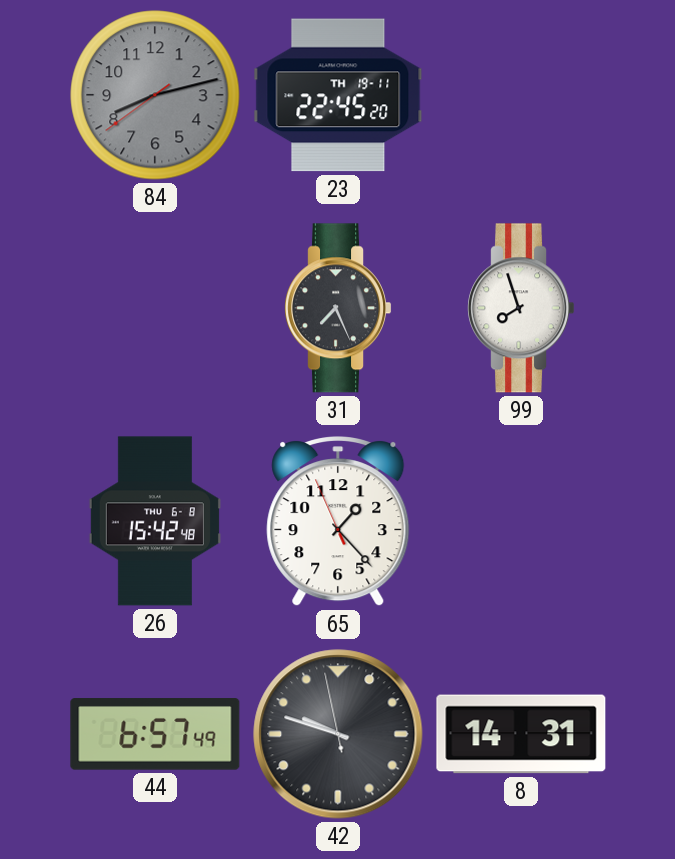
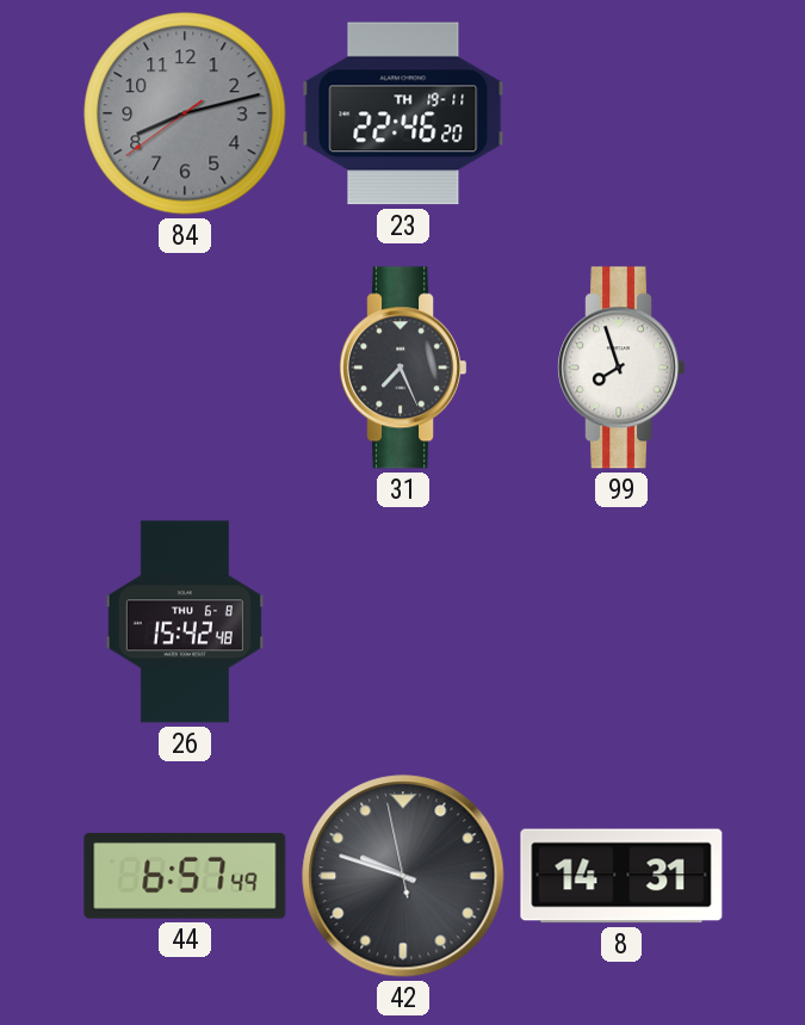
23: 22:45 -> 22:46
65: 1:22 -> none
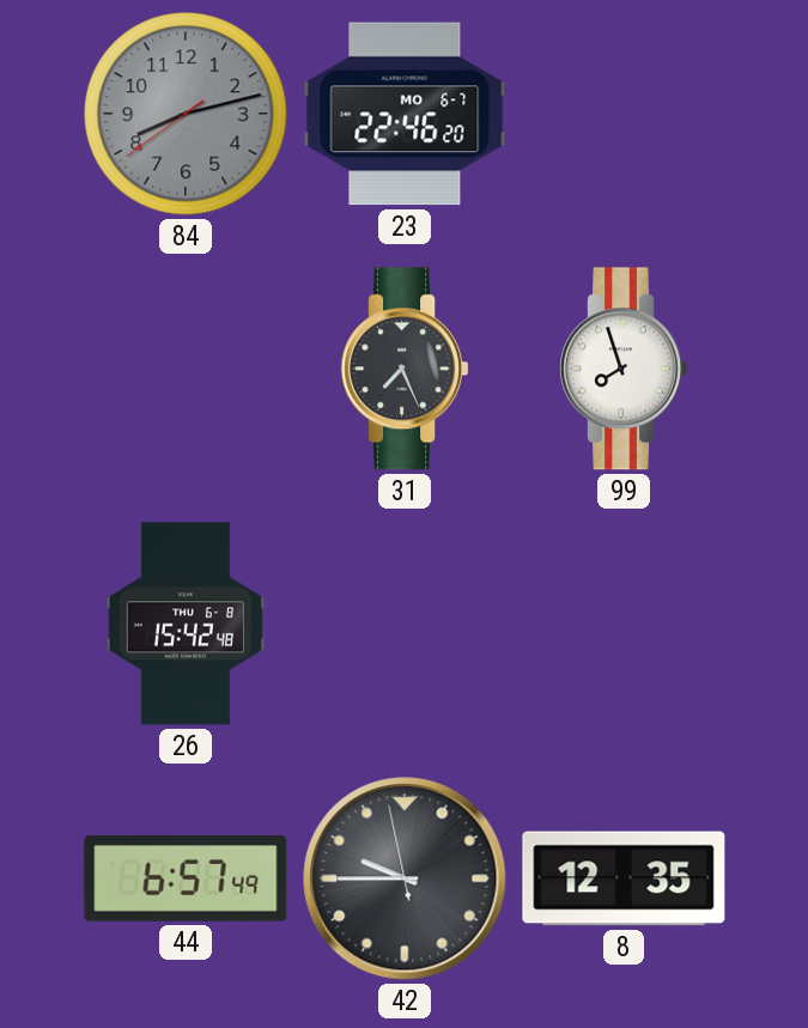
23 date: TH 19-11 -> MO 6-7
42: 9:47 -> 9:44
8: 14:31 -> 12:35
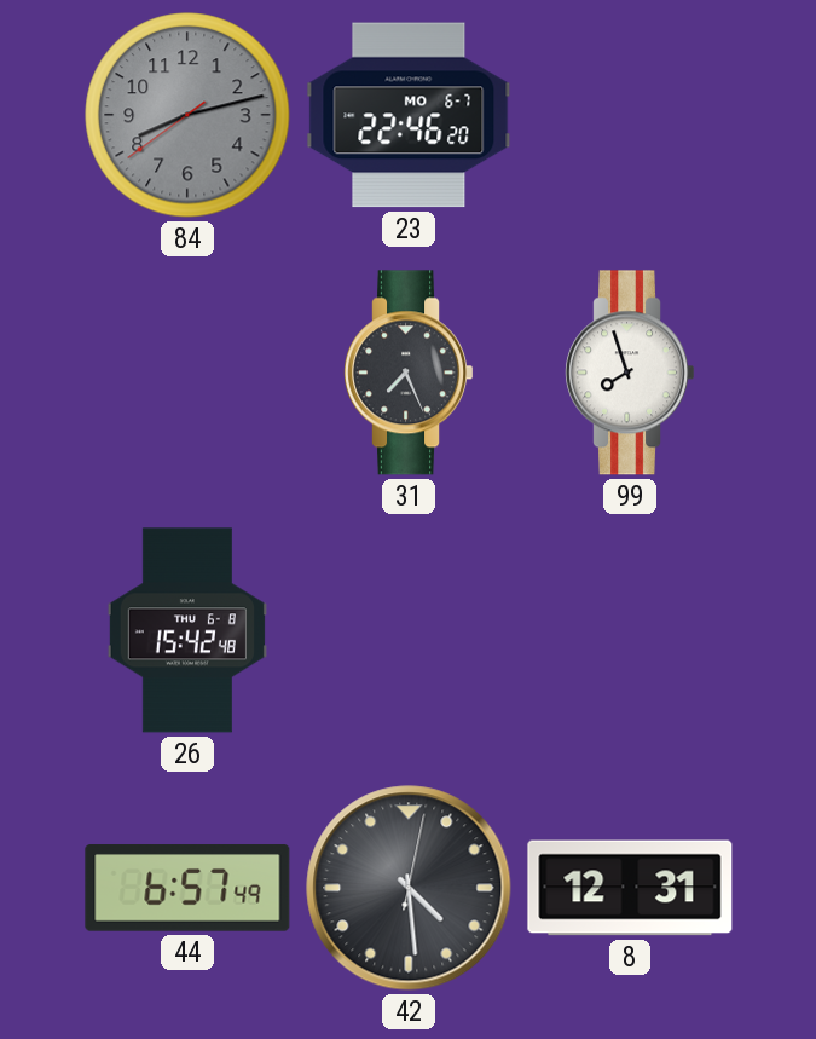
42: 9:44 -> 4:29
8: 12:35 -> 12:31
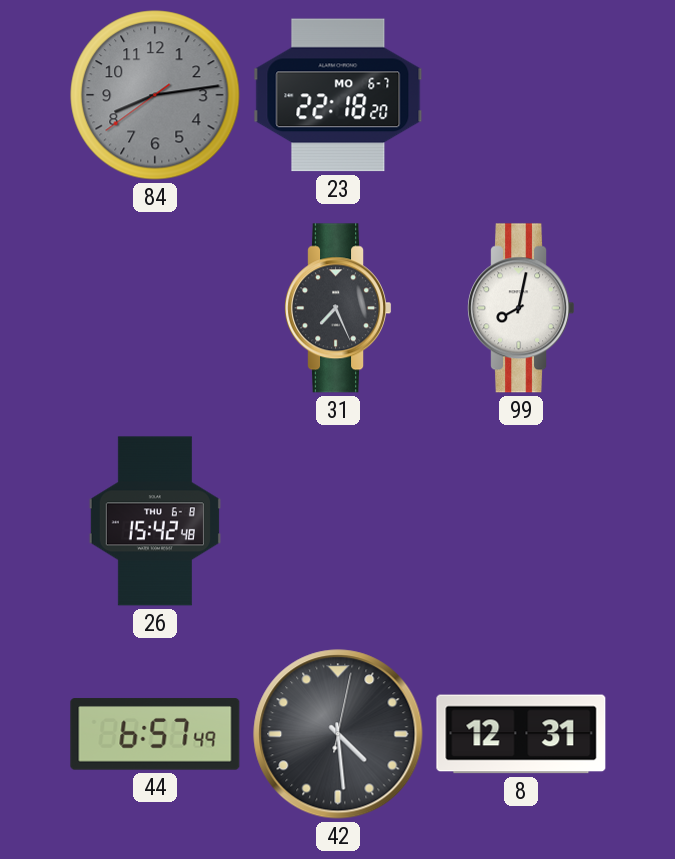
84: 8:12 -> 8:13
23: 22:46 -> 22:18
99: 7:57 -> 8:02
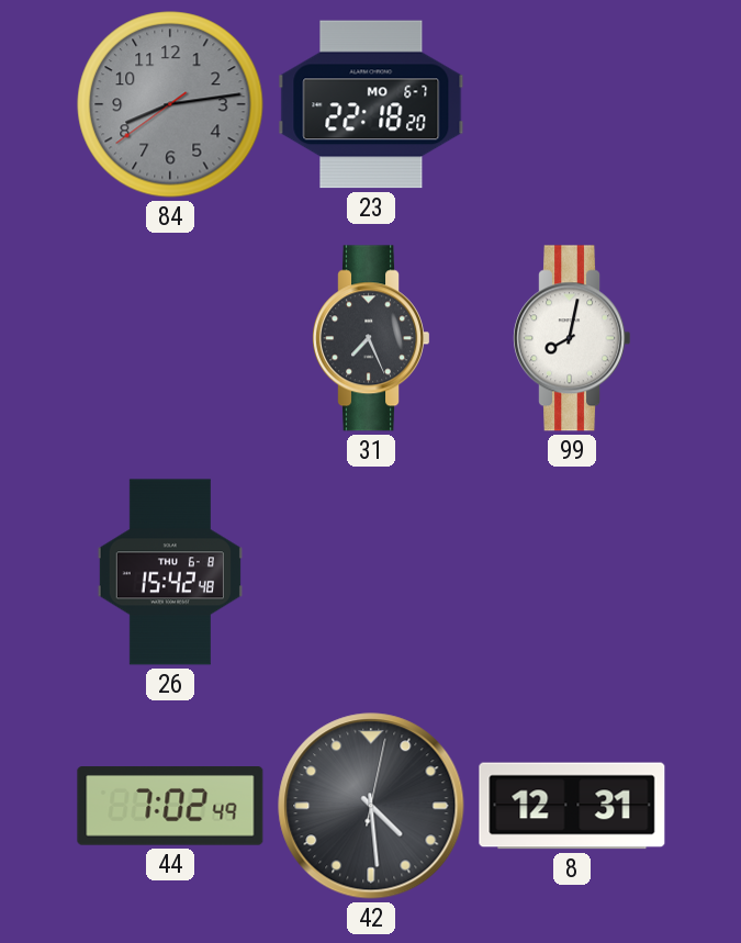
44: 6:57 -> 7:02
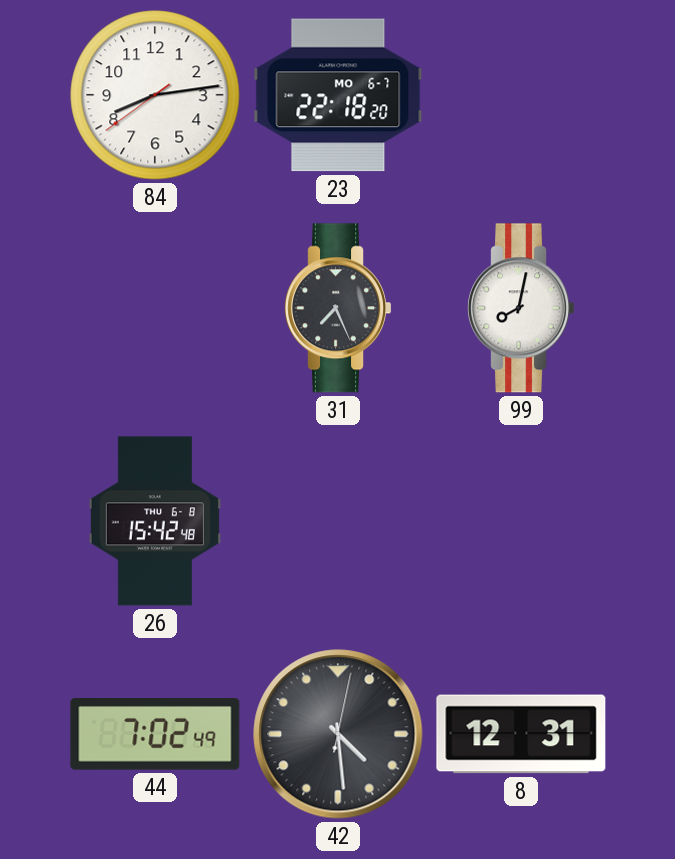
84 dial: grey -> white
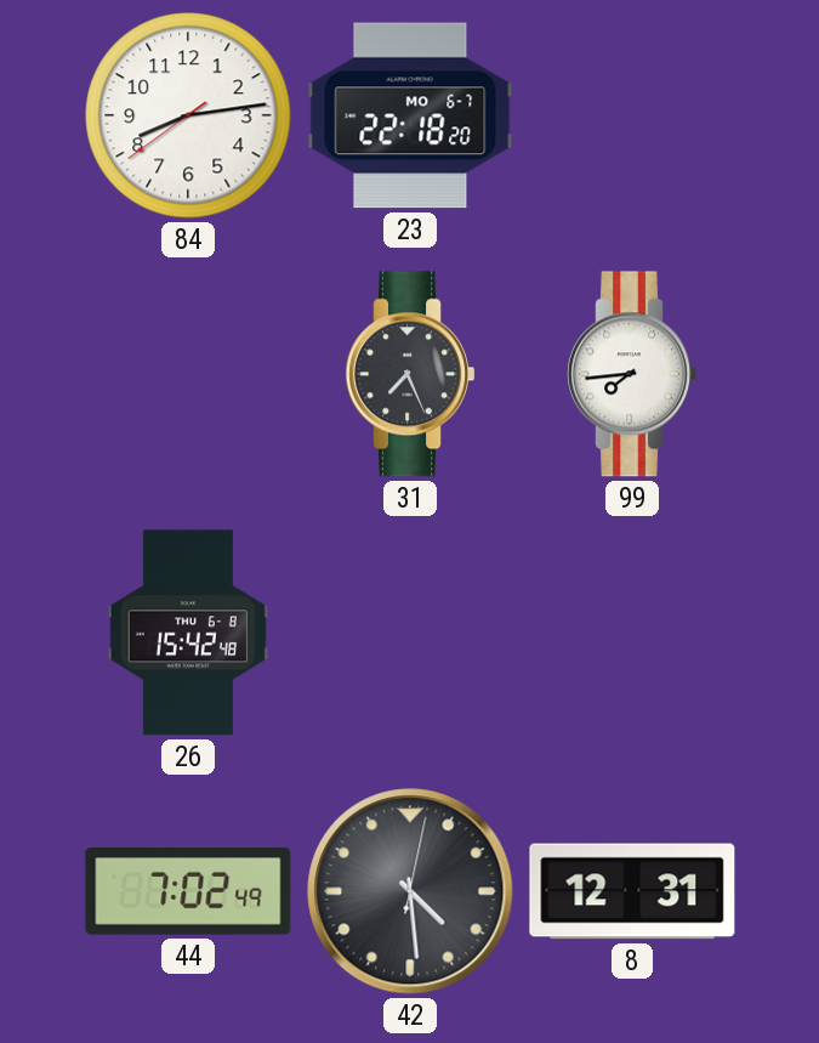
99: 8:02 -> 7:44
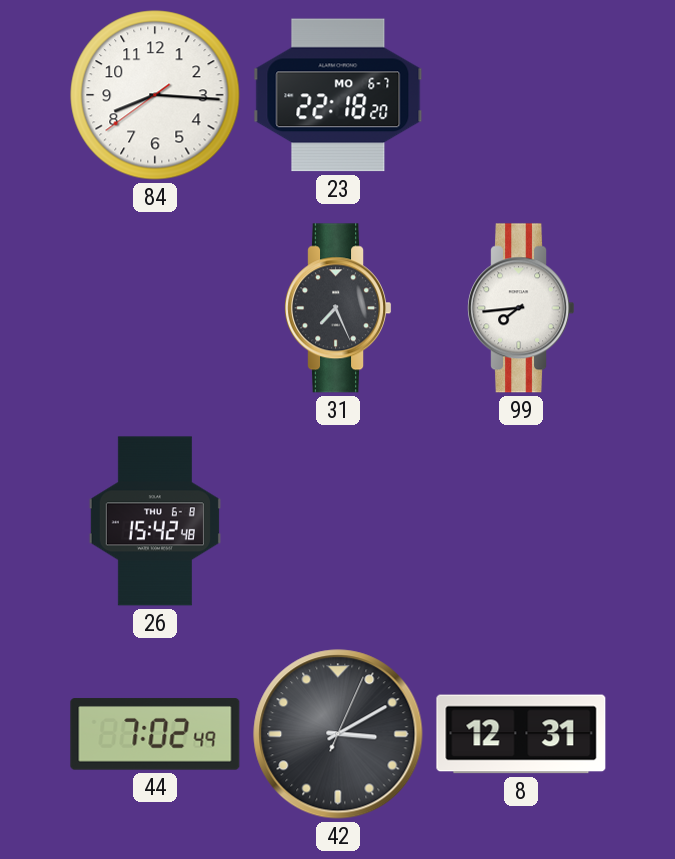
84: 8:13 -> 8:15
42: 4:29 -> 3:10
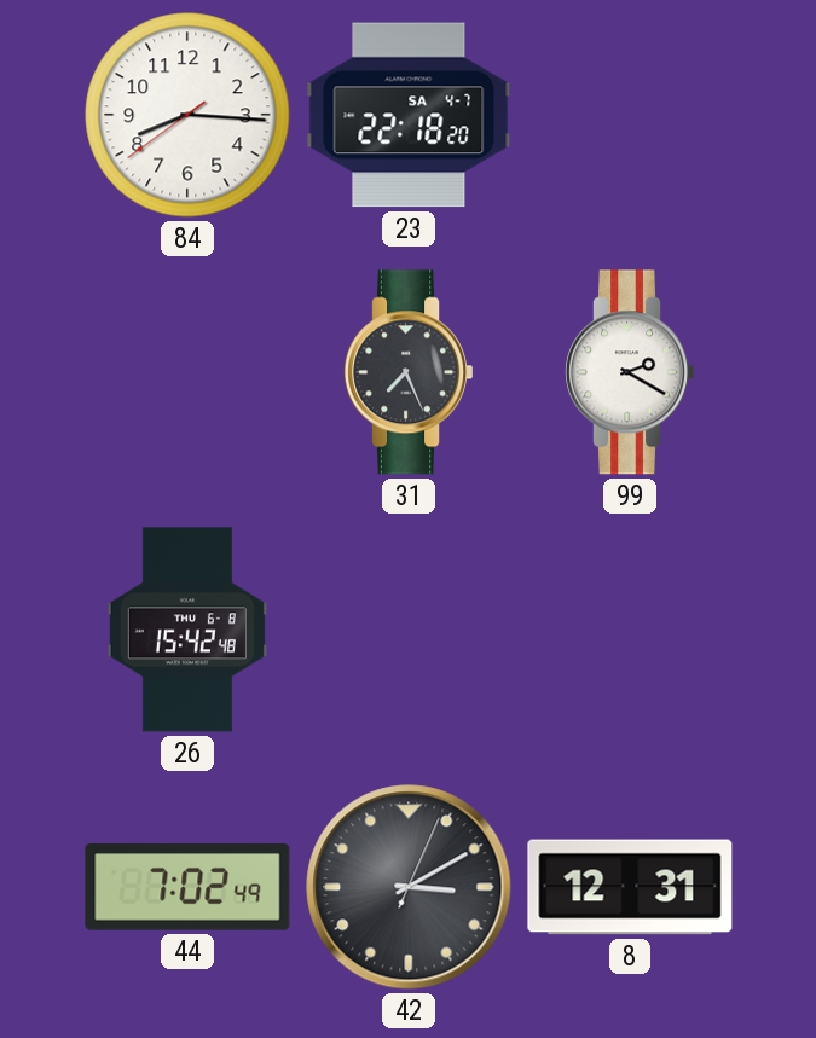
23 date: MO 6-7 -> SA 4-7
99: 7:44 -> 2:20
